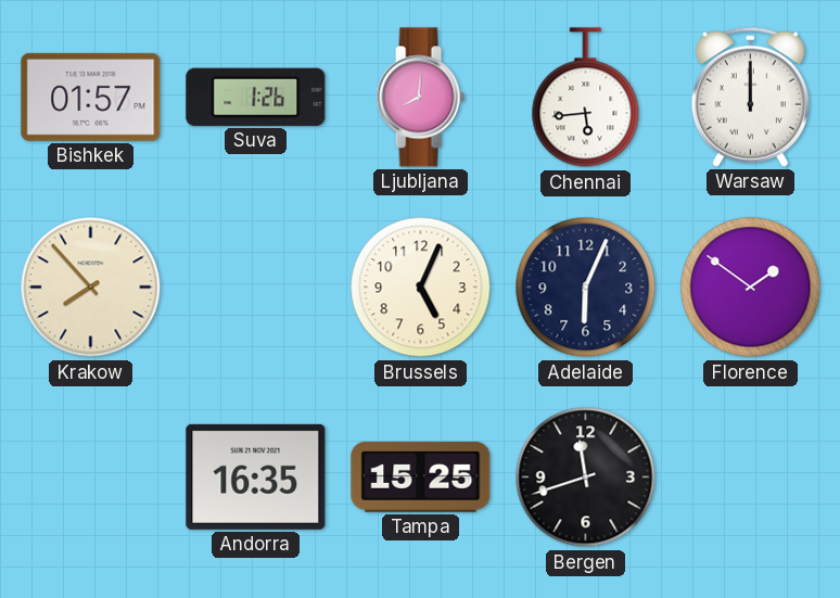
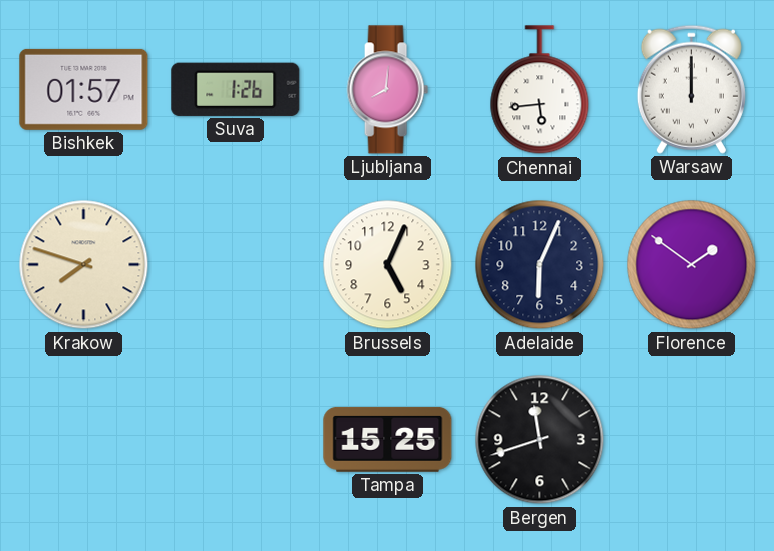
Krakow: 7:53 -> 7:48
Andorra: 16:35 -> none
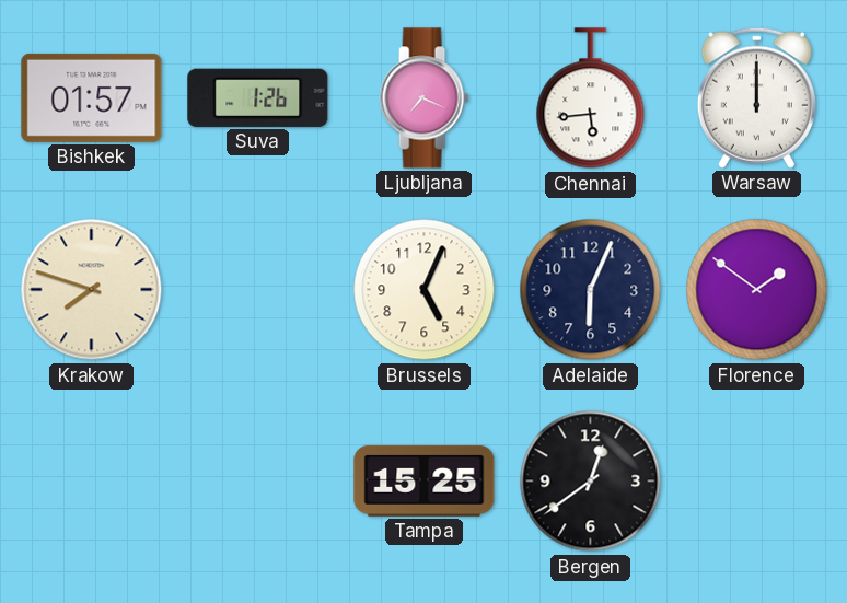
Ljubljana: 8:01 -> 7:19
Bergen: 11:42 -> 12:39
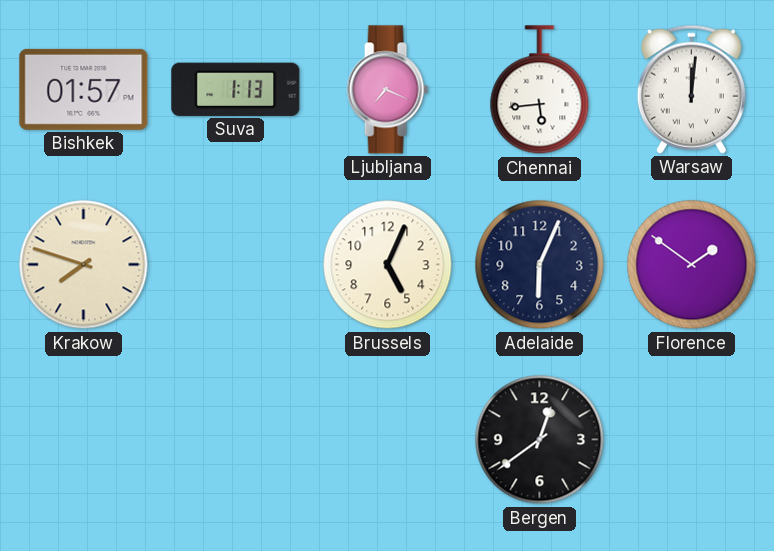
Suva: 1:26 -> 1:13
Warsaw: 12:00 -> 12:01
Tampa: 15:25 -> none
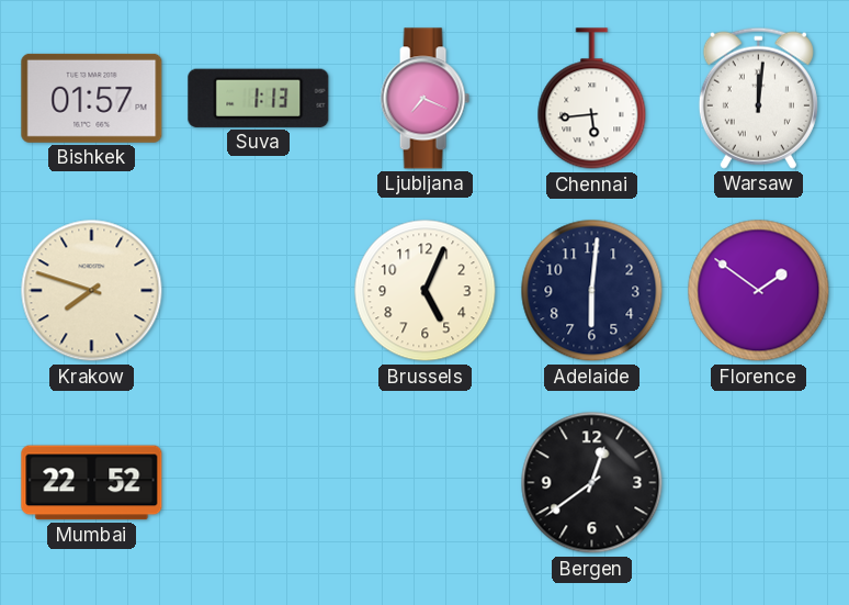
Adelaide: 6:04 -> 6:01
Mumbai: none -> 22:52
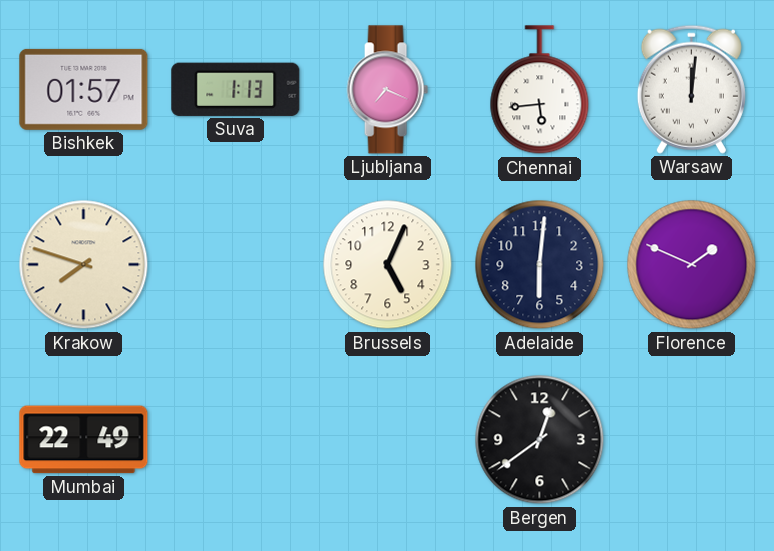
Florence: 1:51 -> 1:49
Mumbai: 22:52 -> 22:49
